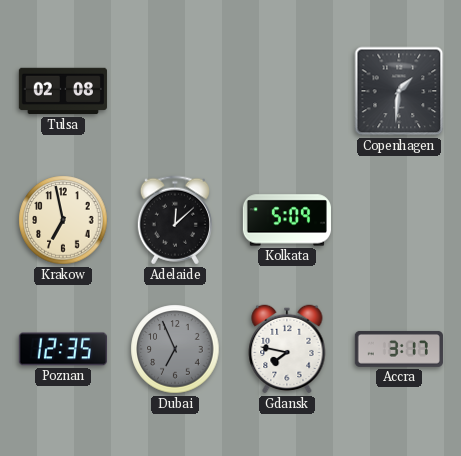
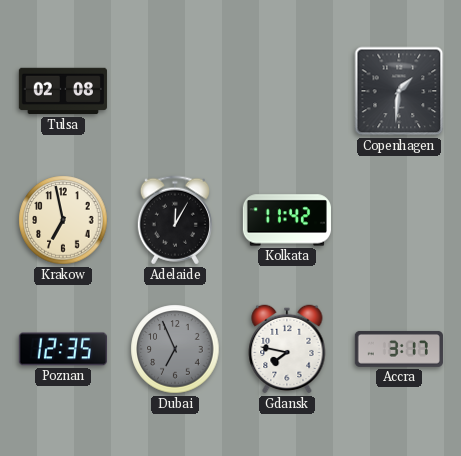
Adelaide: 12:08 -> 12:05
Kolkata: 5:09 -> 11:42
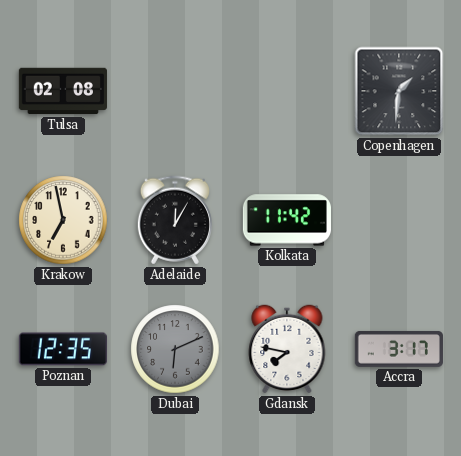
Dubai: 6:56 -> 6:11
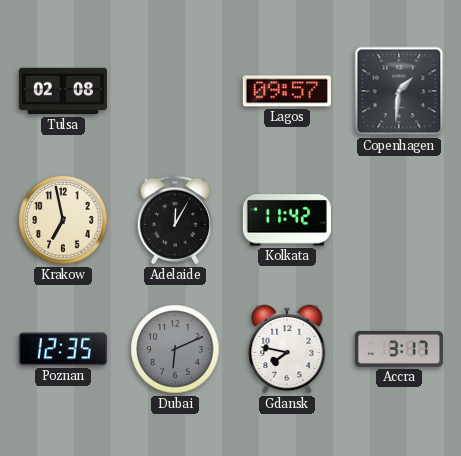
Lagos: none -> 09:57
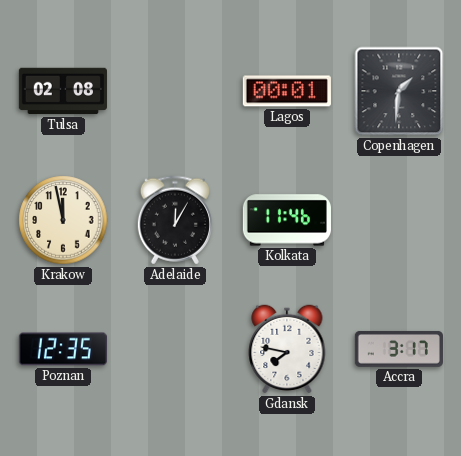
Lagos: 09:57 -> 00:01
Krakow: 6:58 -> 11:58
Kolkata: 11:42 -> 11:46
Dubai: 6:11 -> none
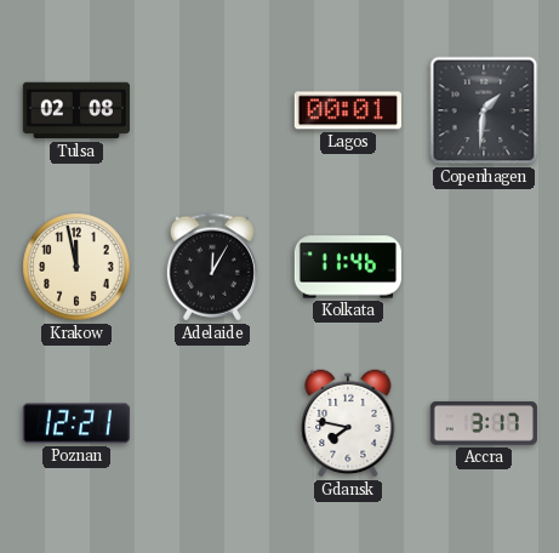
Poznan: 12:35 -> 12:21
